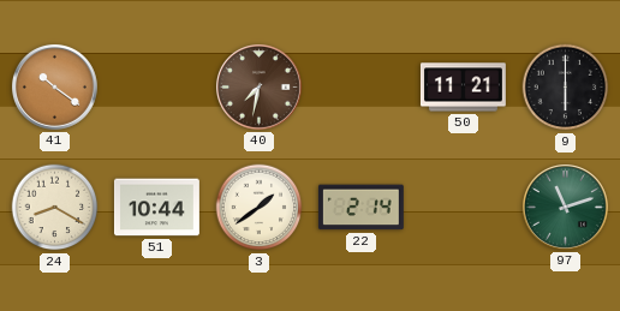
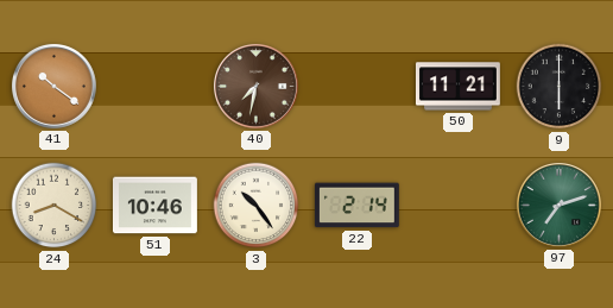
51: 10:44 -> 10:46
3: 1:39 -> 10:24
97: 11:12 -> 7:12
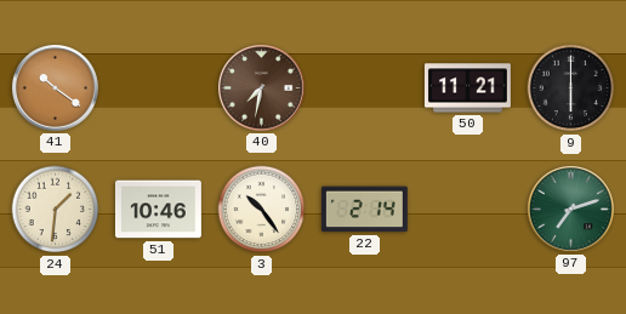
24: 8:20 -> 1:31
